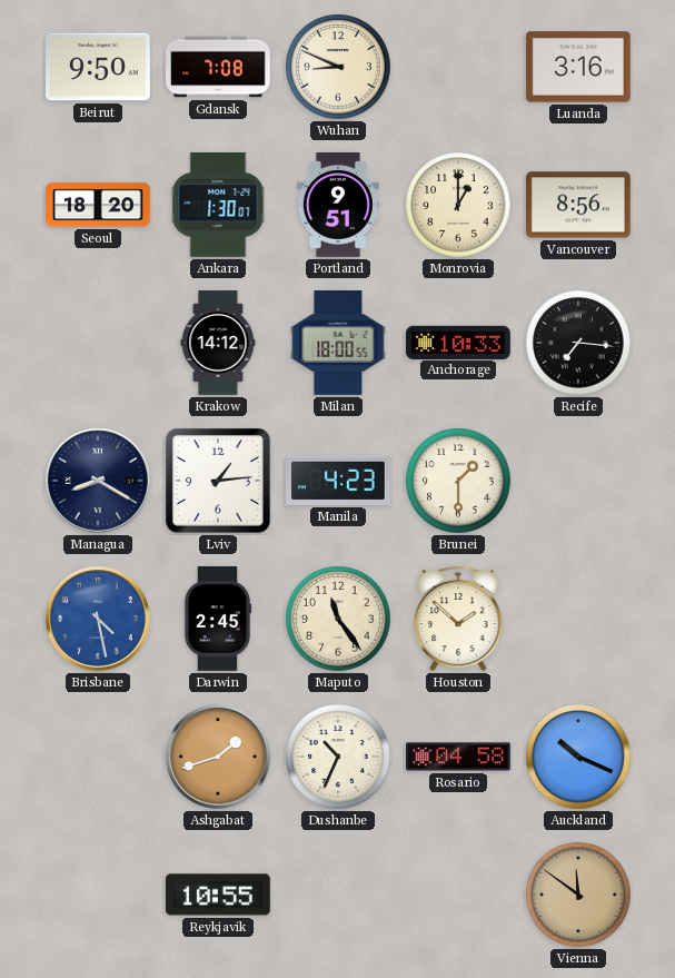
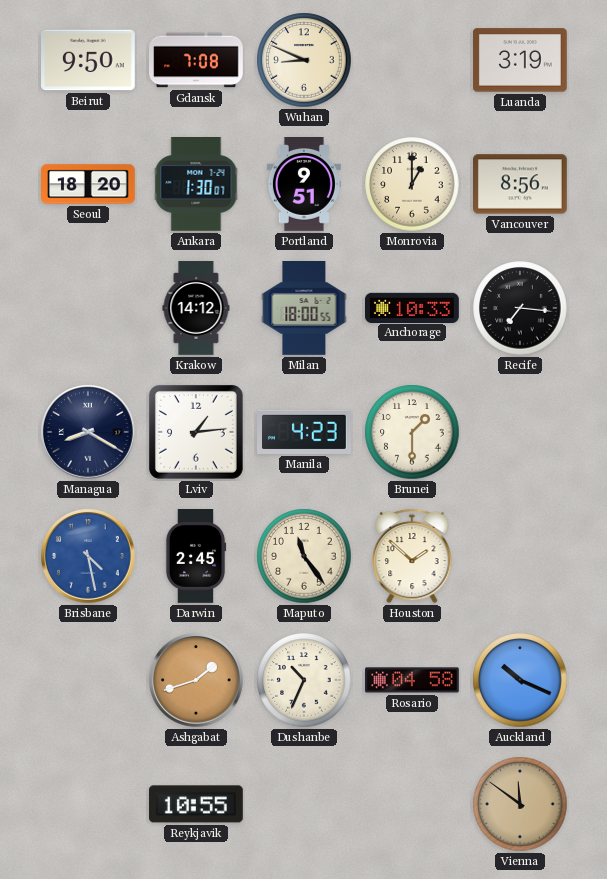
Luanda: 3:16 -> 3:19
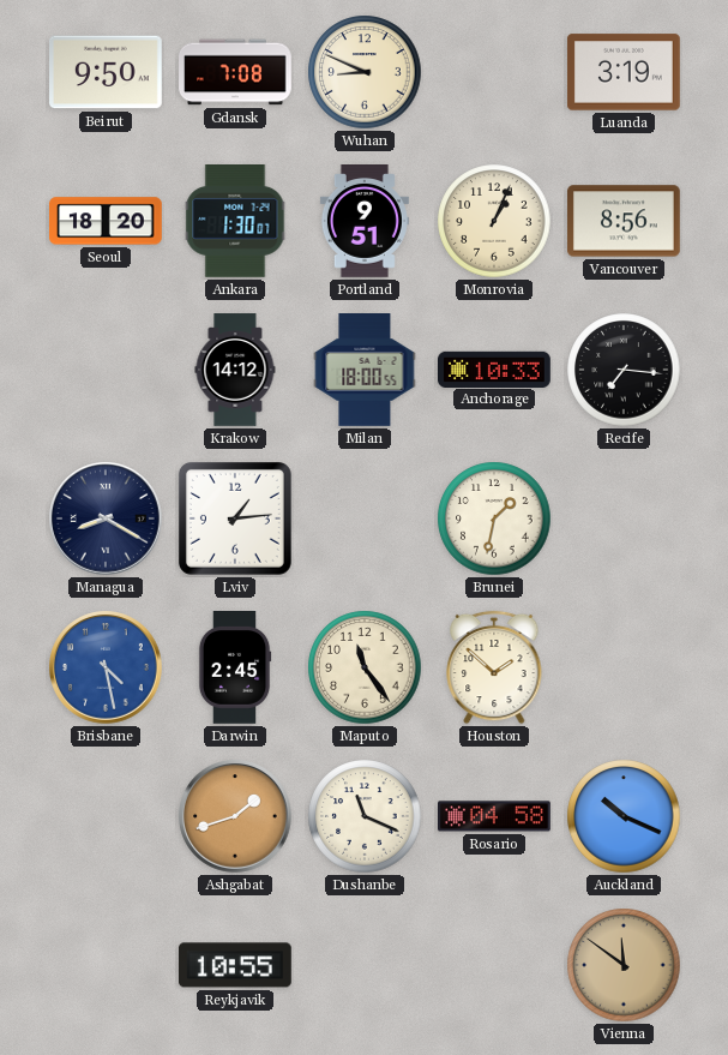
Monrovia: 1:00 -> 1:04
Manila: 4:23 -> none
Brunei: 1:30 -> 1:32
Dushanbe: 10:34 -> 11:19
